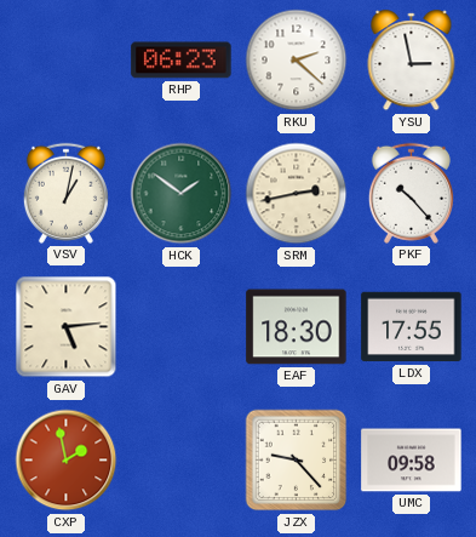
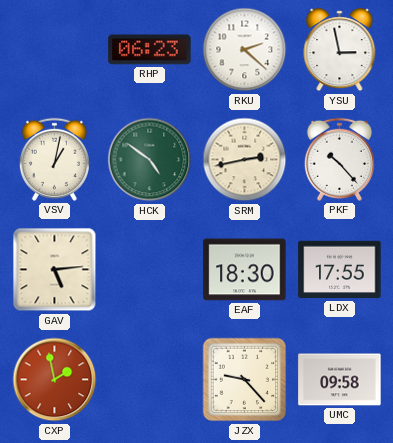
HCK: 1:51 -> 4:51
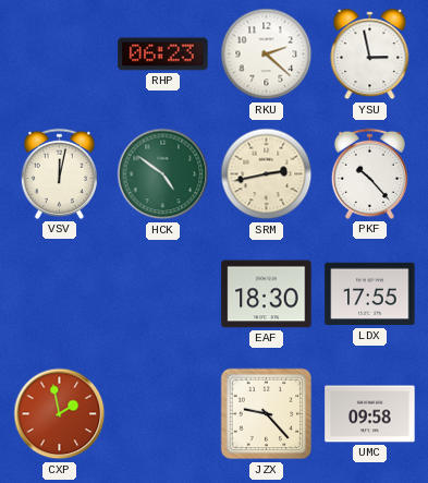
VSV: 1:02 -> 12:02
GAV: 5:14 -> none
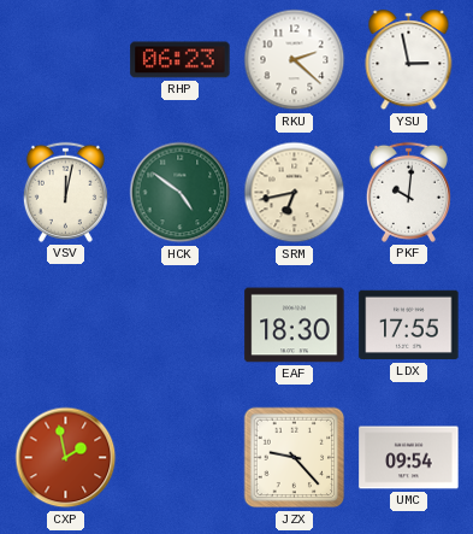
SRM: 2:43 -> 6:43
PKF: 10:23 -> 10:01
UMC: 09:58 -> 09:54
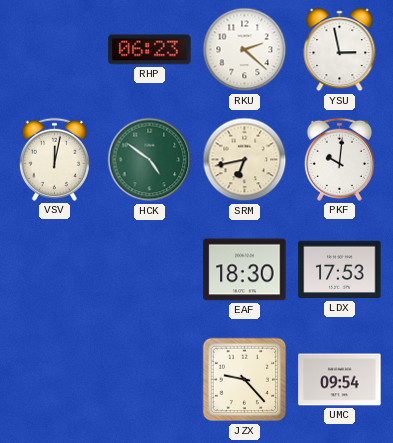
LDX: 17:55 -> 17:53
CXP: 1:58 -> none
